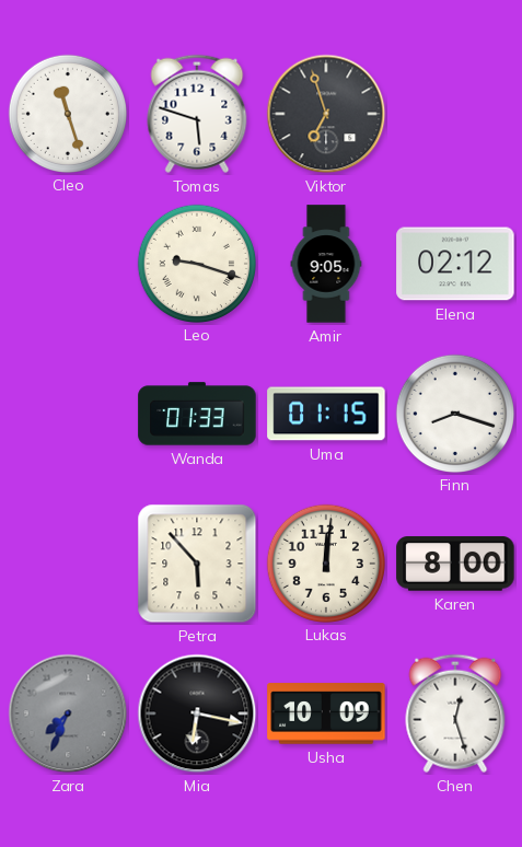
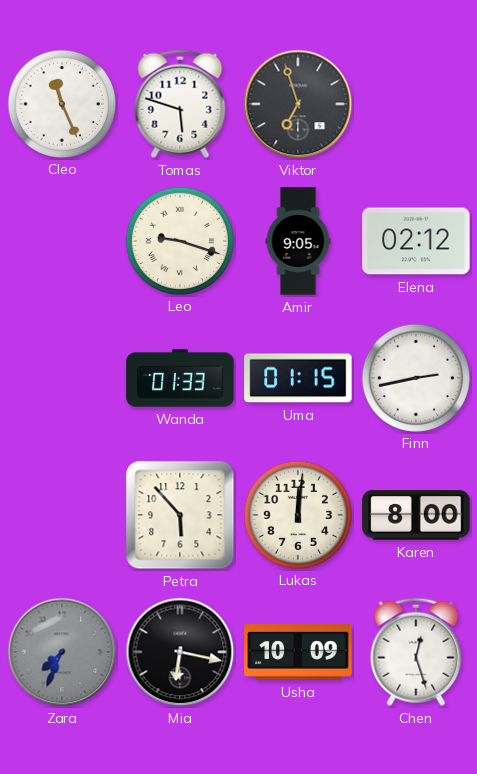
Cleo: 11:27 -> 11:26
Finn: 8:18 -> 2:43
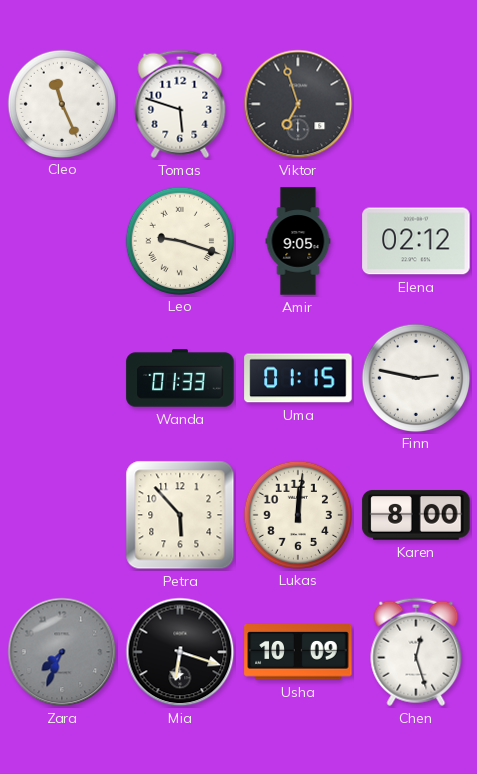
Finn: 2:43 -> 2:47
Mia: 6:17 -> 6:18
